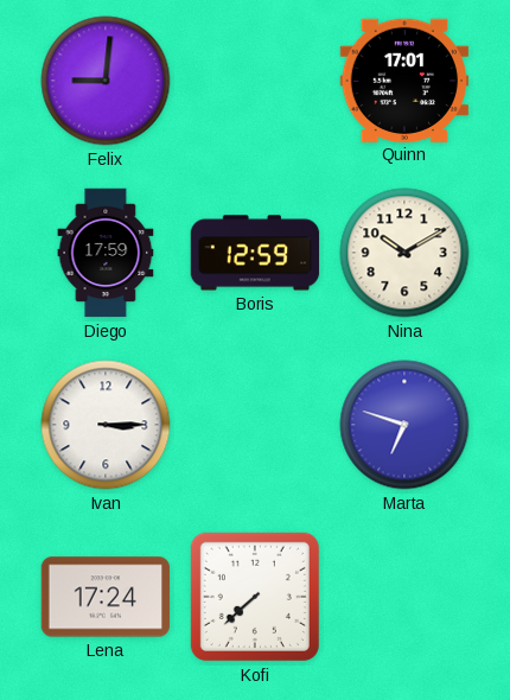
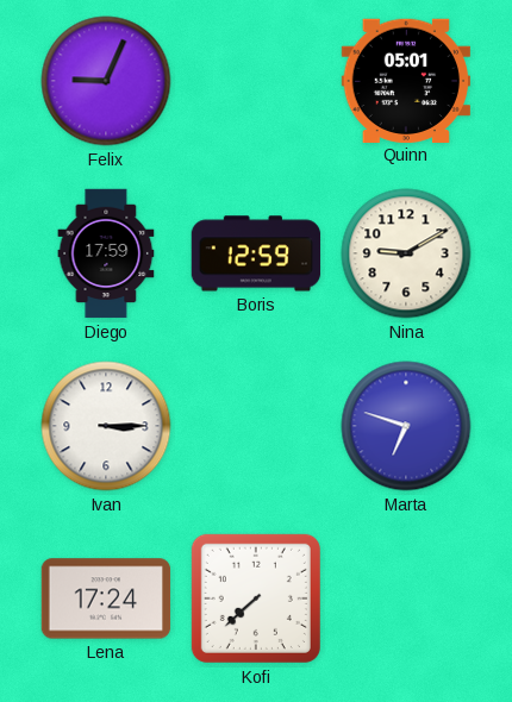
Felix: 9:01 -> 9:04
Quinn: 17:01 -> 05:01
Nina: 10:10 -> 9:10
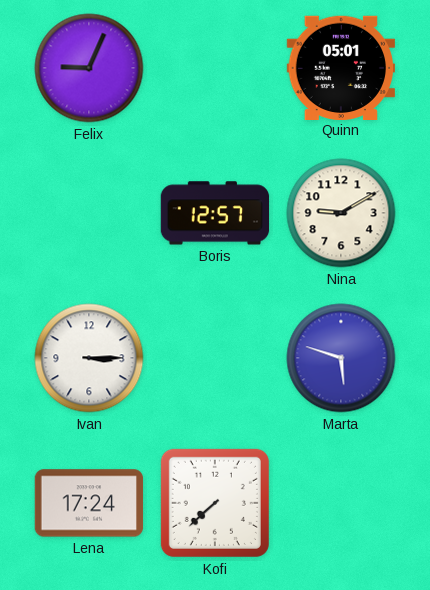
Diego: 17:59 -> none
Boris: 12:59 -> 12:57
Marta: 6:48 -> 5:48
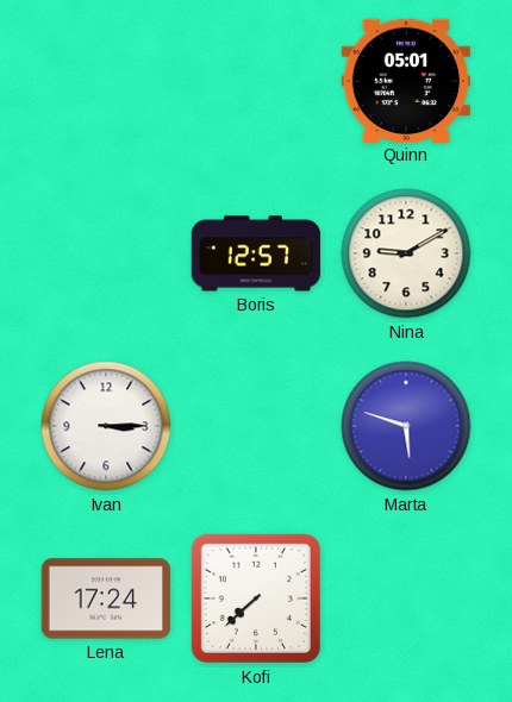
Felix: 9:04 -> none
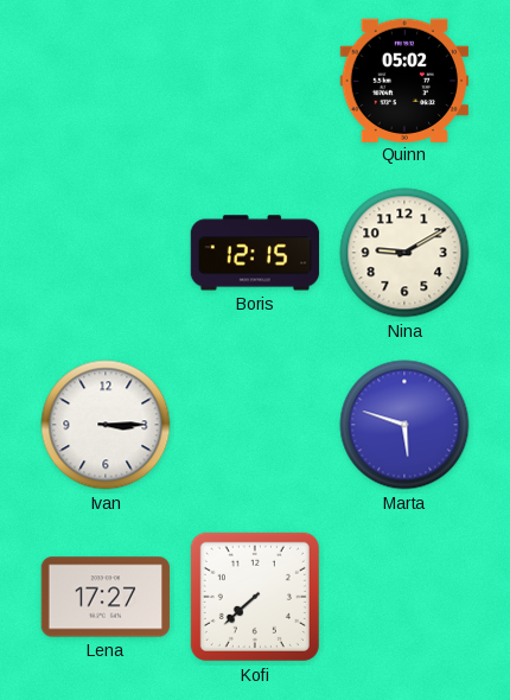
Quinn: 05:01 -> 05:02
Boris: 12:57 -> 12:15
Lena: 17:24 -> 17:27
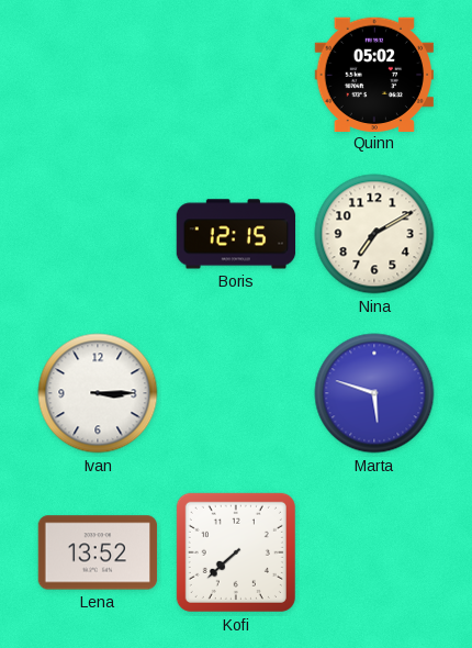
Nina: 9:10 -> 7:10
Lena: 17:27 -> 13:52
